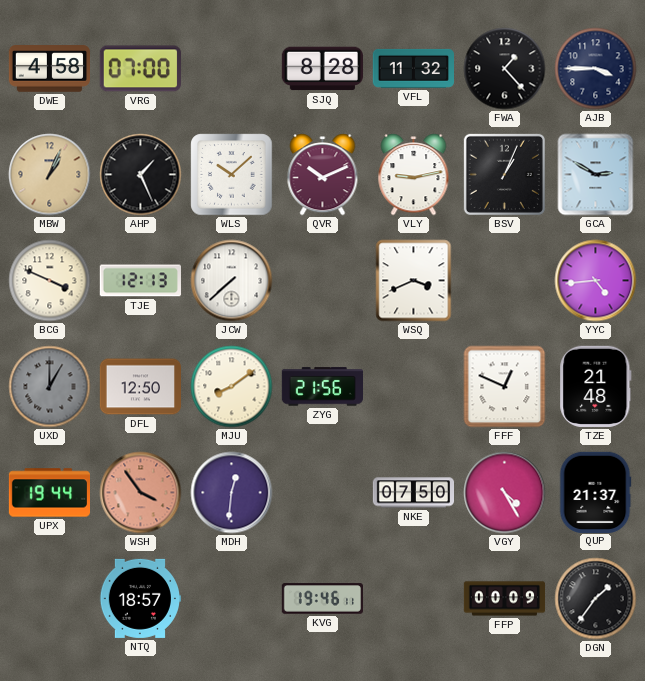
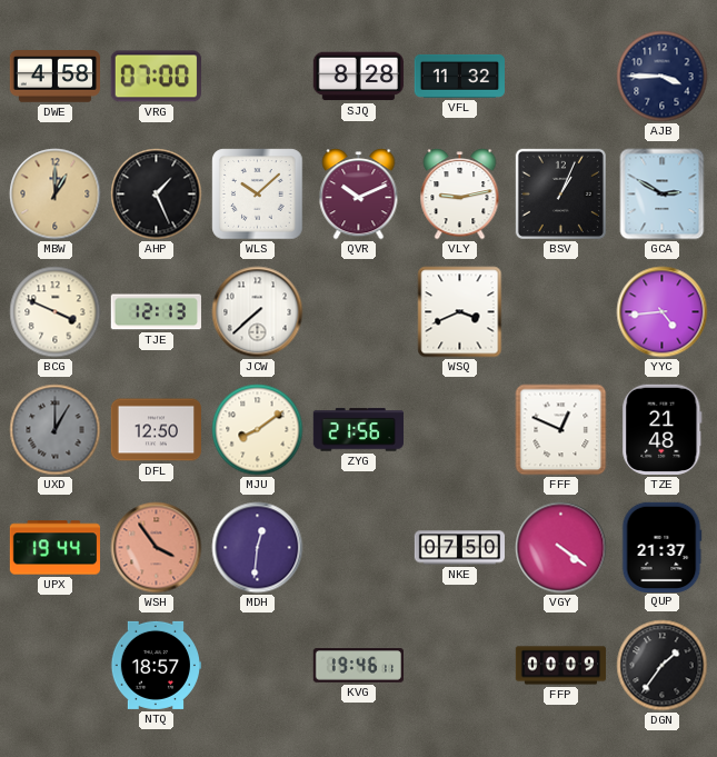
FWA: 1:23 -> none
MBW: 1:04 -> 1:00
VGY: 4:25 -> 4:21
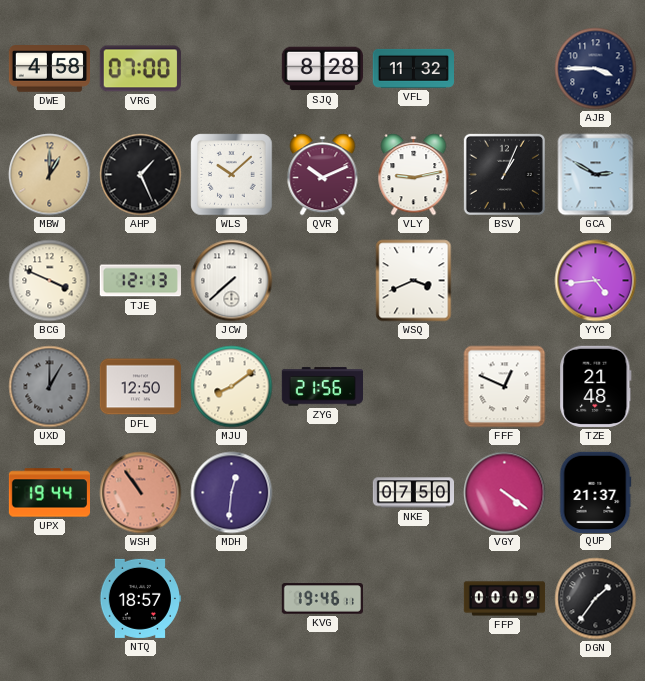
WSH: 3:54 -> 10:54
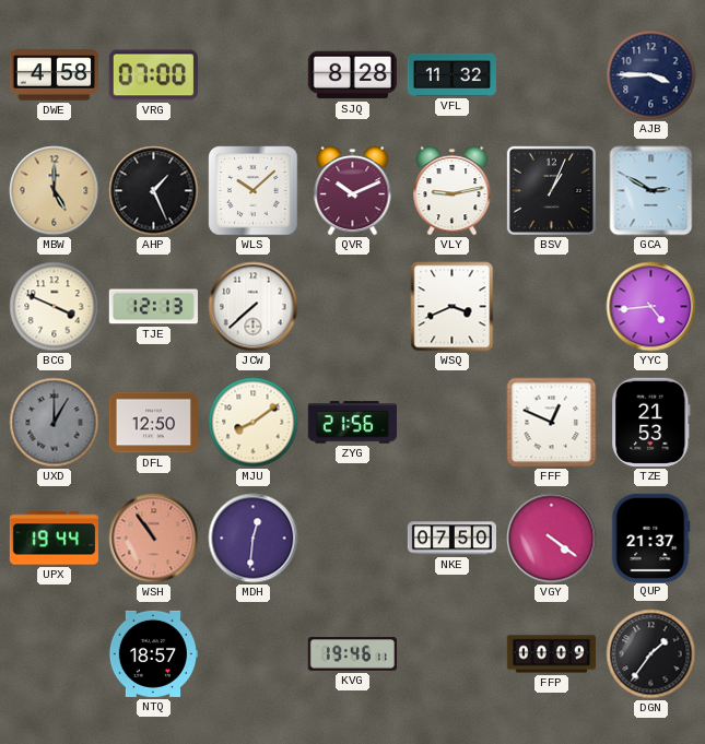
MBW: 1:00 -> 5:00
TZE: 21:48 -> 21:53
